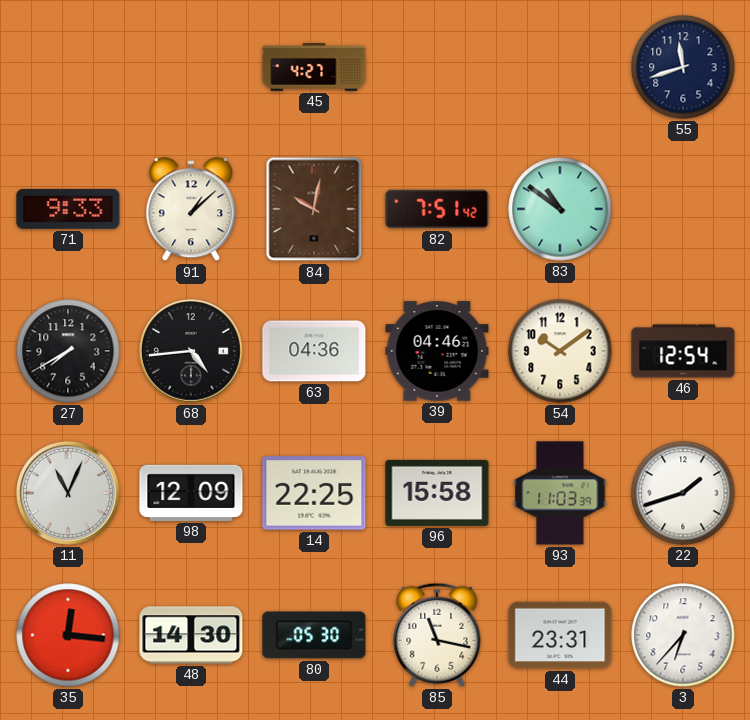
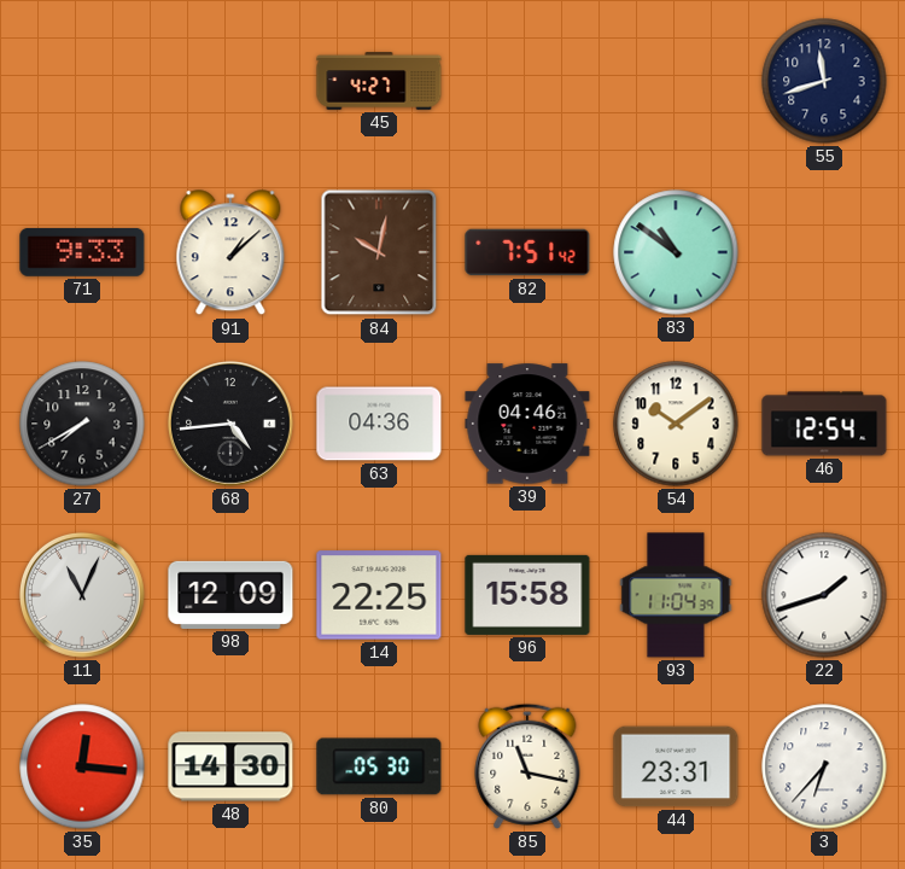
93: 11:03 -> 11:04
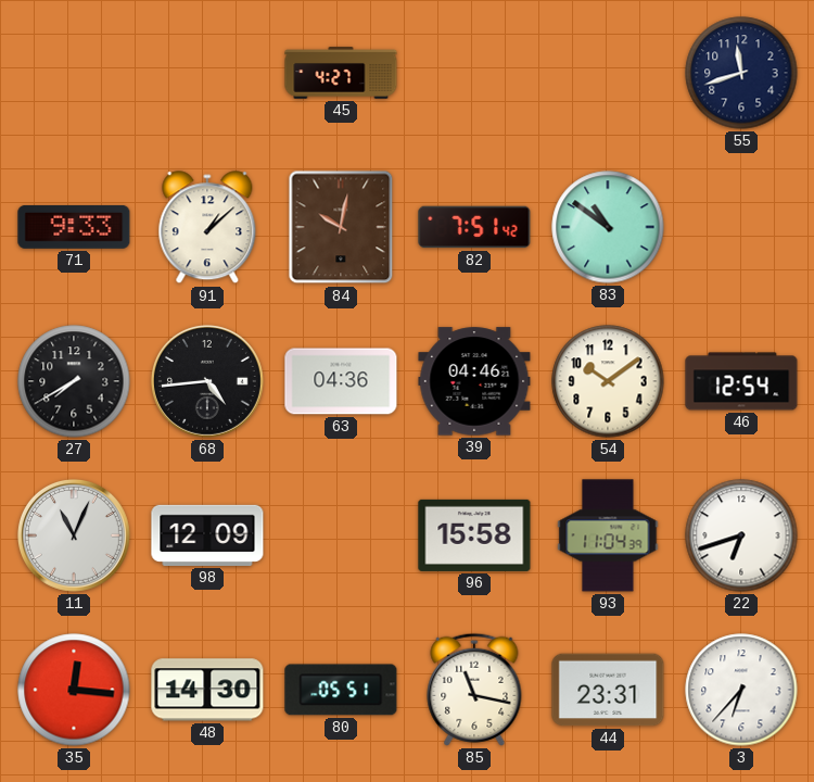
14: 22:25 -> none
22: 1:42 -> 6:42
80: 05:30 -> 05:51
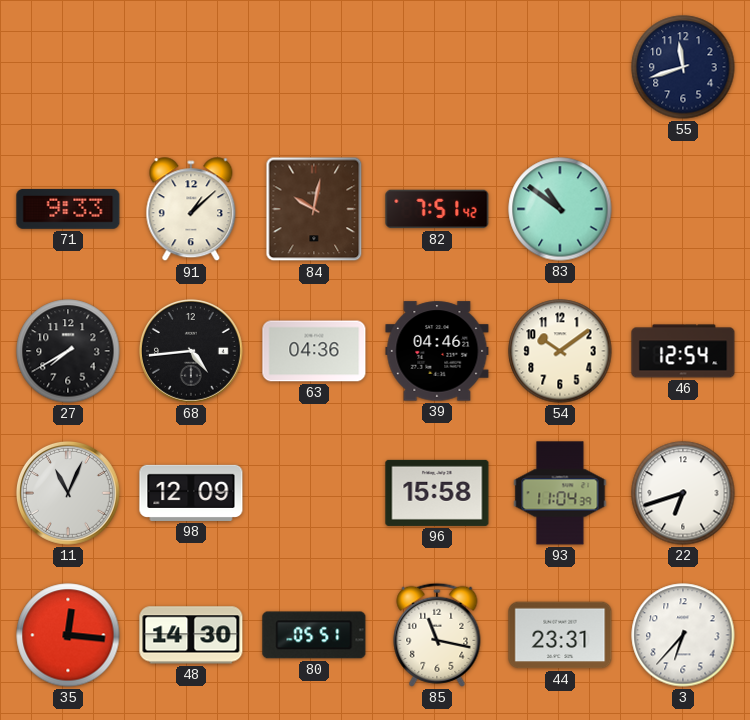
45: 4:27 -> none
